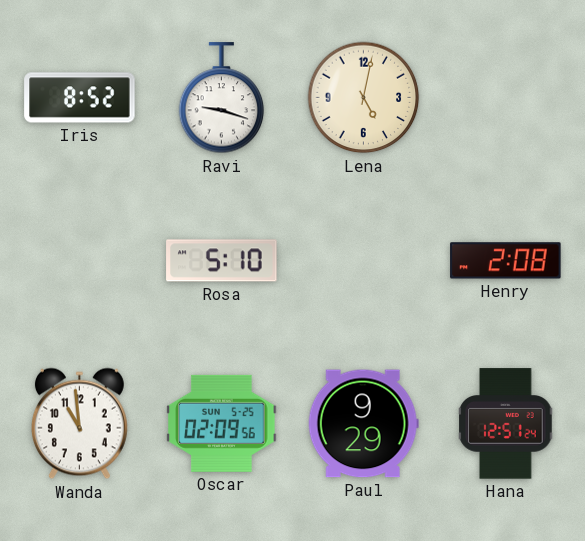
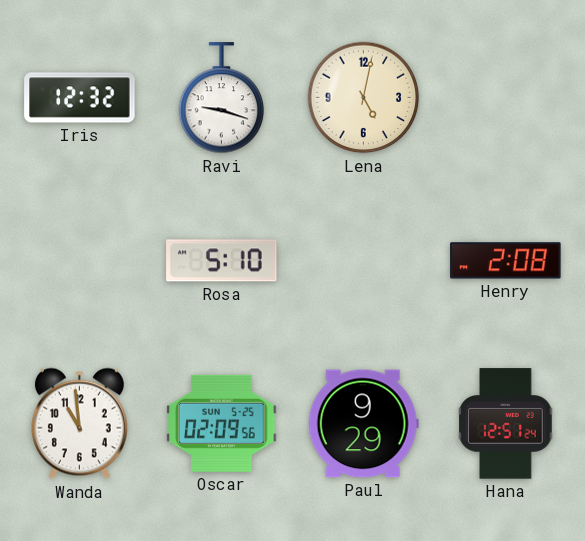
Iris: 8:52 -> 12:32
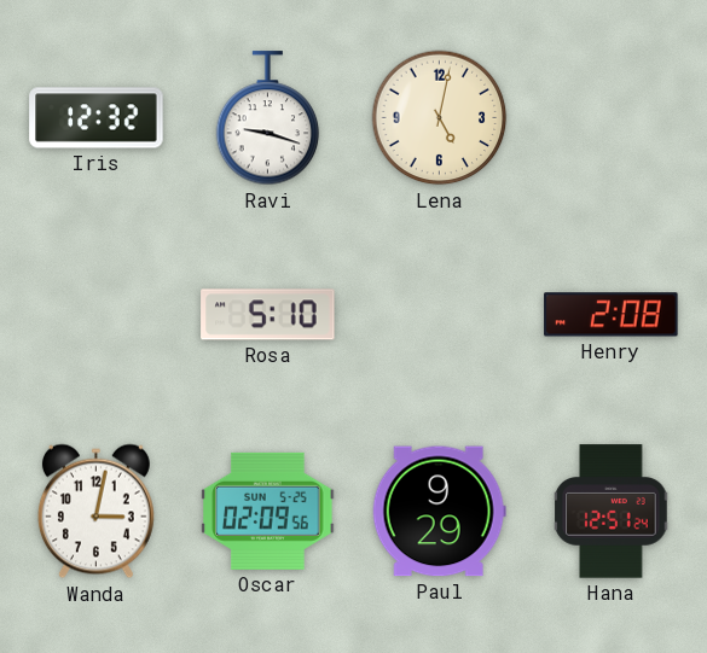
Wanda: 10:59 -> 3:02
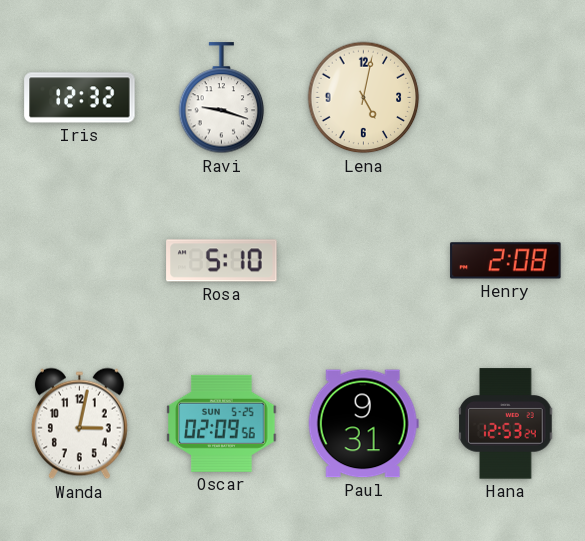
Paul: 9:29 -> 9:31
Hana: 12:51 -> 12:53
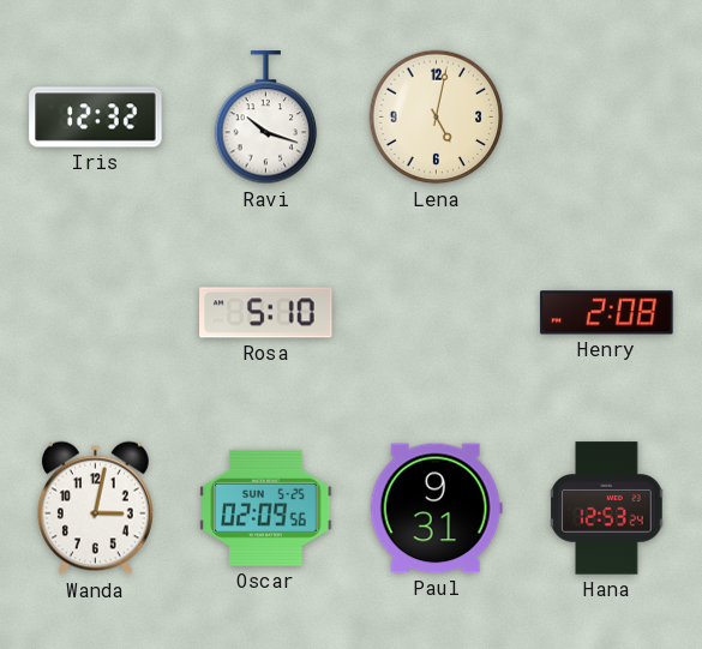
Ravi: 9:18 -> 10:18
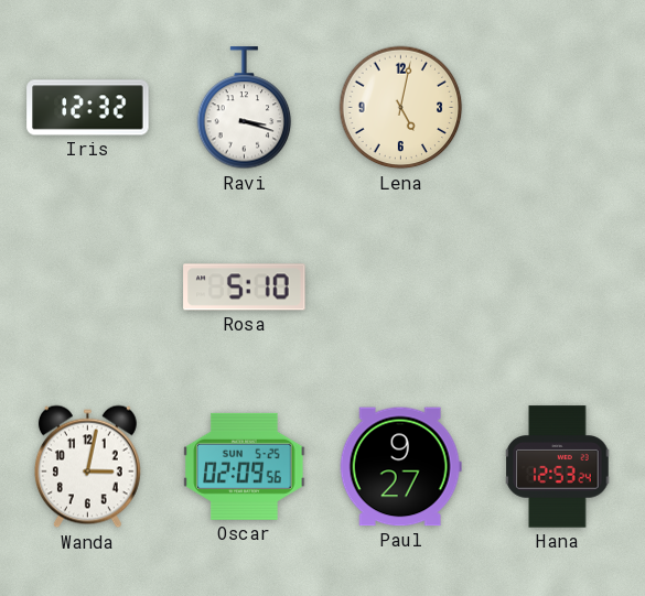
Ravi: 10:18 -> 3:18
Henry: 2:08 -> none
Paul: 9:31 -> 9:27
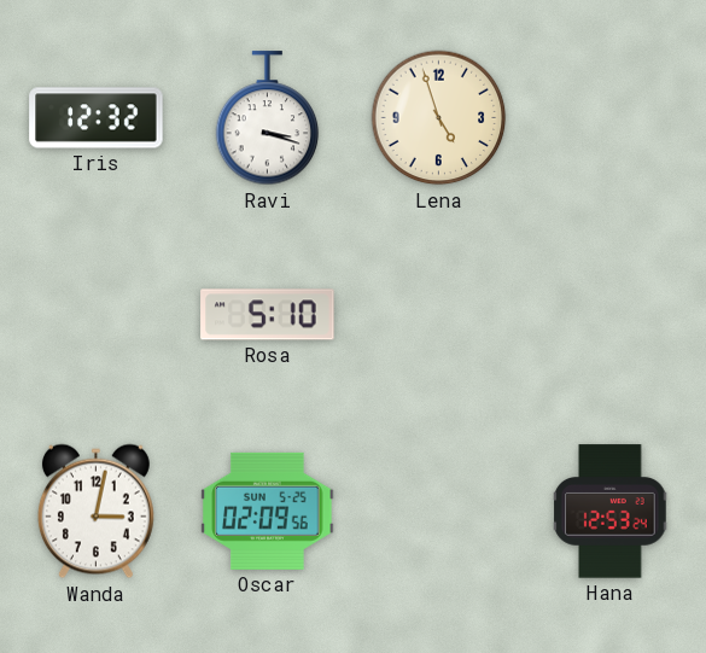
Lena: 5:02 -> 4:57
Paul: 9:27 -> none
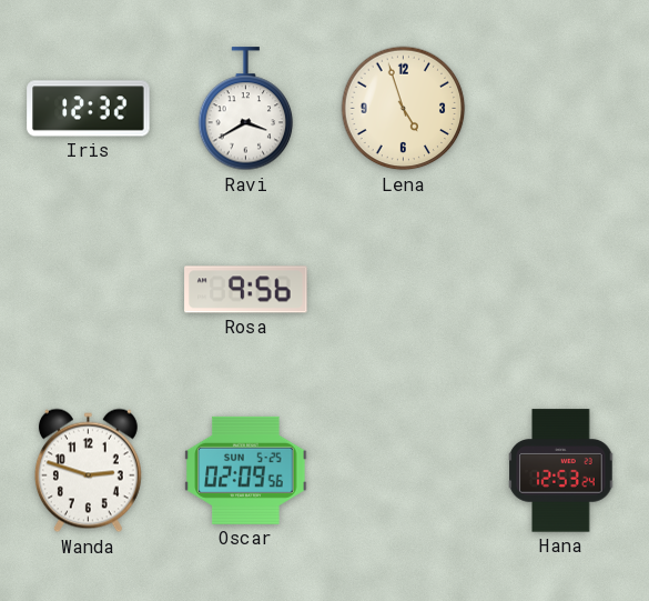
Ravi: 3:18 -> 3:40
Rosa: 5:10 -> 9:56
Wanda: 3:02 -> 2:48
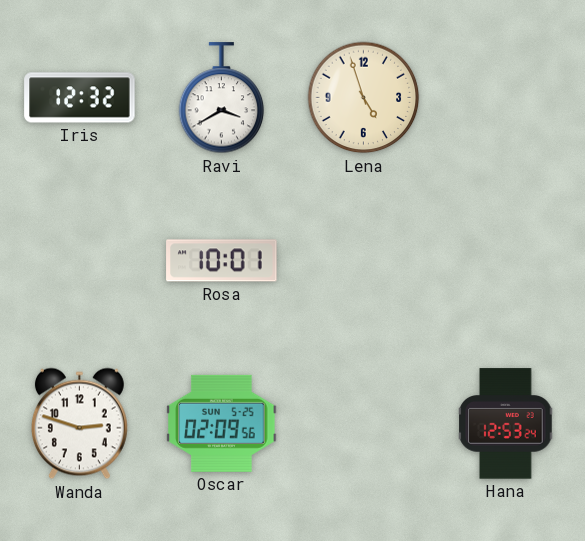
Rosa: 9:56 -> 10:01
